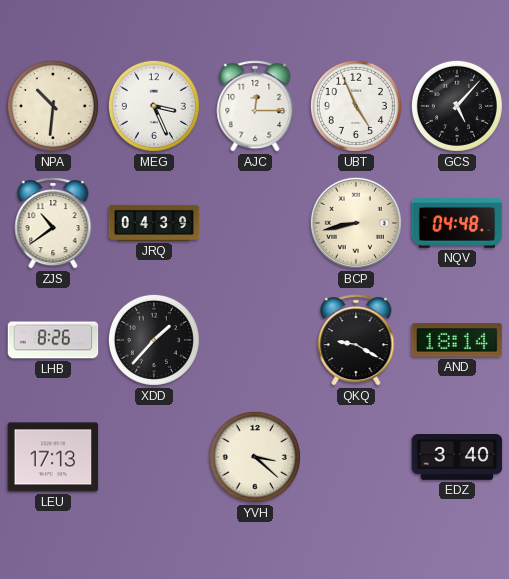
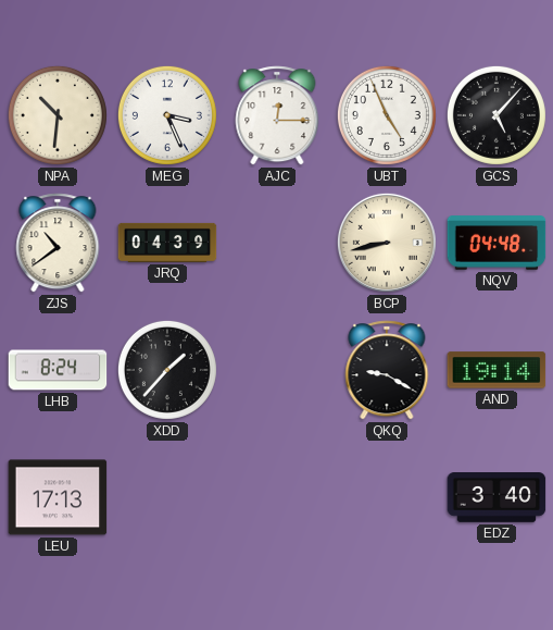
LHB: 8:26 -> 8:24
AND: 18:14 -> 19:14
YVH: 3:22 -> none
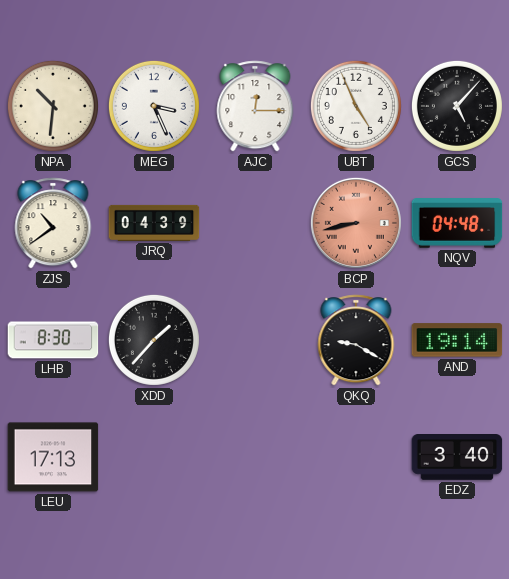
BCP dial: cream -> salmon
LHB: 8:24 -> 8:30
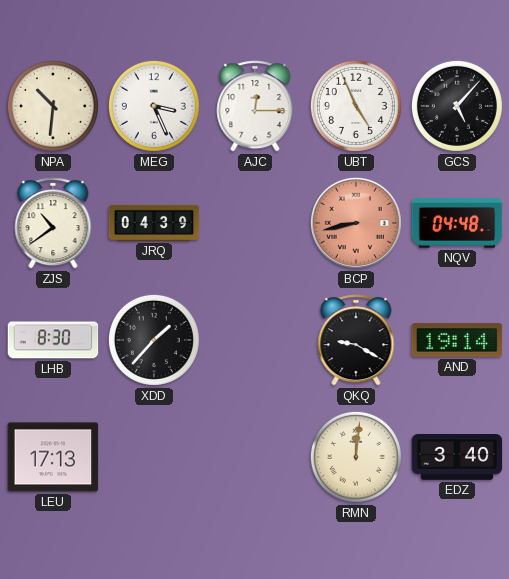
RMN: none -> 12:01
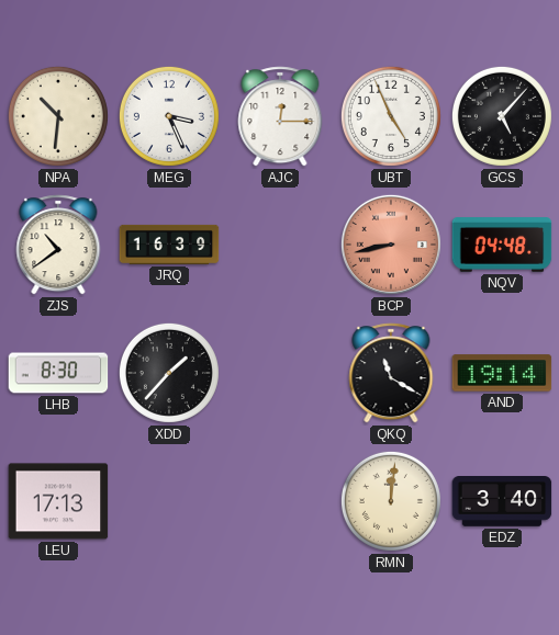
JRQ: 04:39 -> 16:39
QKQ: 9:20 -> 11:20
